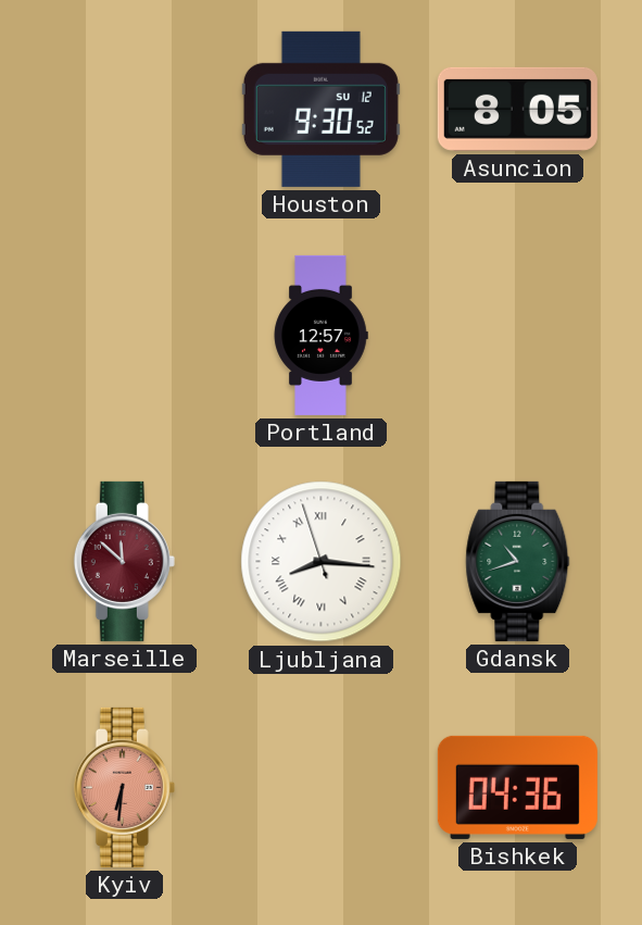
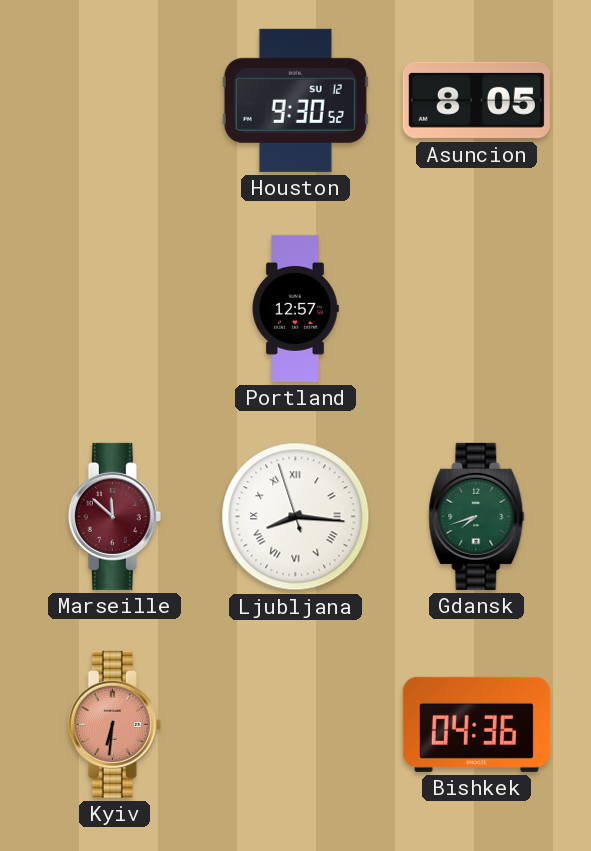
Gdansk: 10:42 -> 7:42
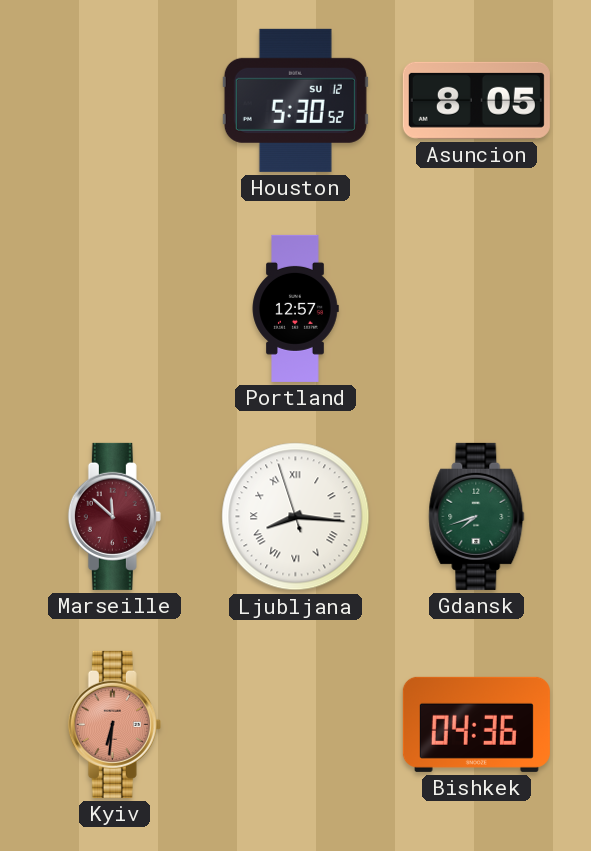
Houston: 9:30 -> 5:30
